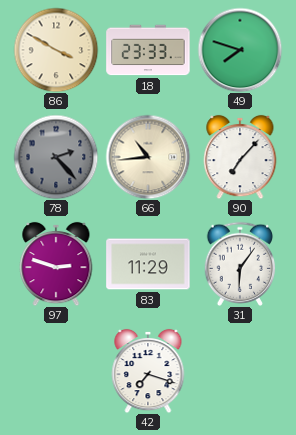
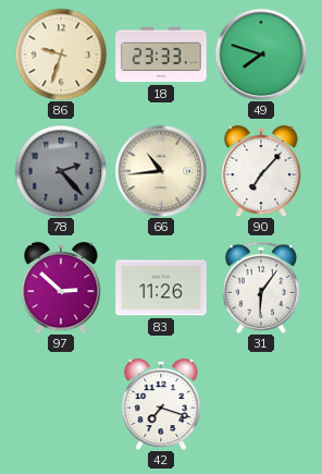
86: 3:50 -> 9:33
97: 2:48 -> 2:52
83: 11:29 -> 11:26
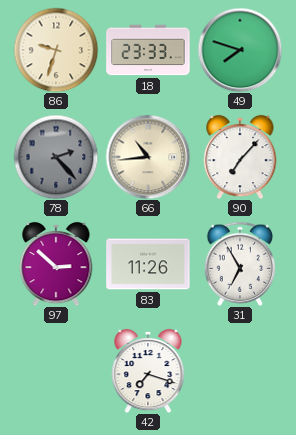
31: 6:06 -> 6:55
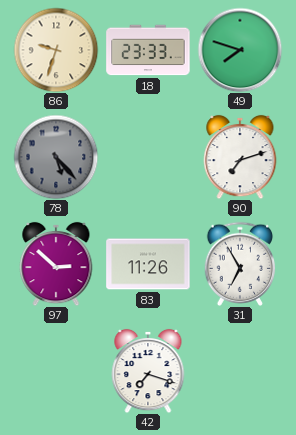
78: 2:23 -> 5:23
66: 10:44 -> none
90: 7:07 -> 7:12
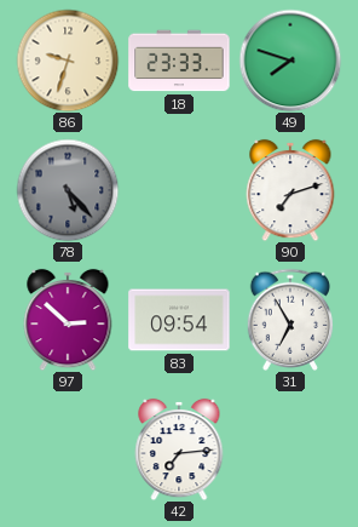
83: 11:26 -> 09:54
42: 7:18 -> 7:14
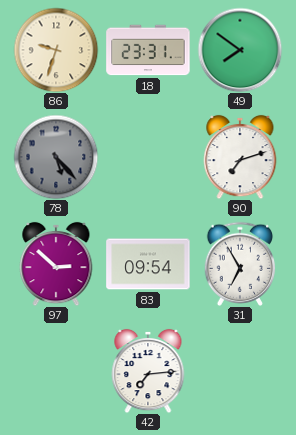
18: 23:33 -> 23:31
49: 7:48 -> 7:51
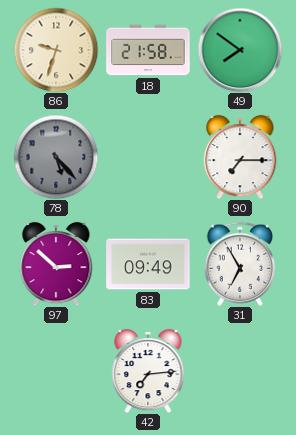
18: 23:31 -> 21:58
90: 7:12 -> 7:15
83: 09:54 -> 09:49
